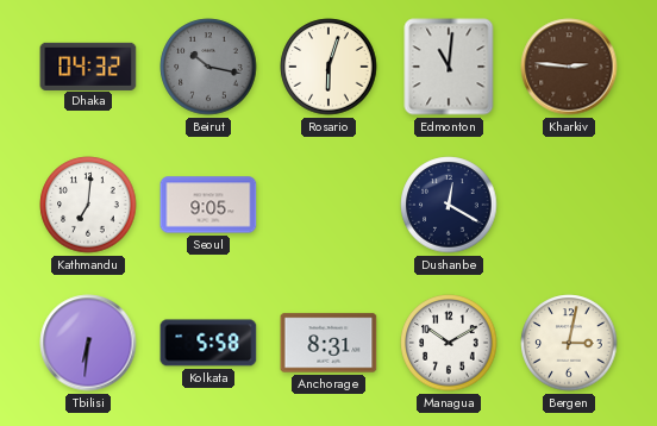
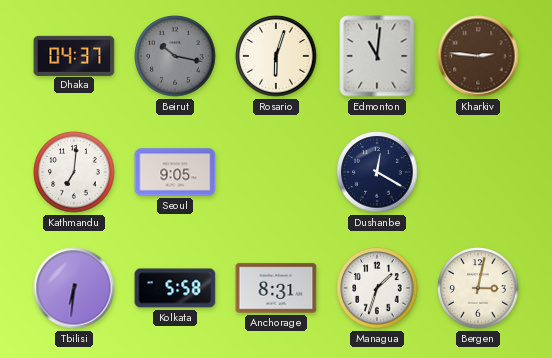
Dhaka: 04:32 -> 04:37
Managua: 10:10 -> 1:33
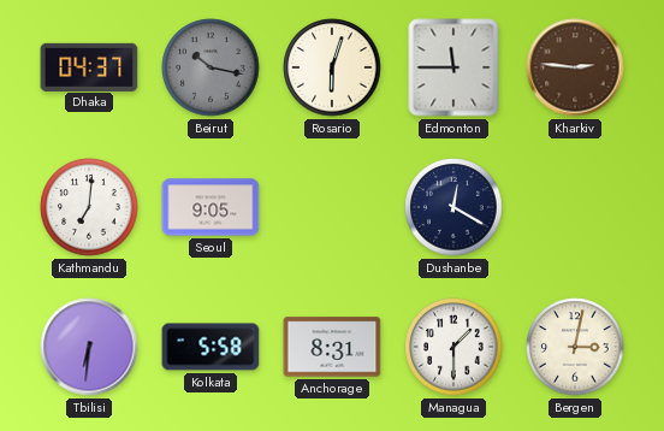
Edmonton: 11:01 -> 11:45
Managua: 1:33 -> 1:30
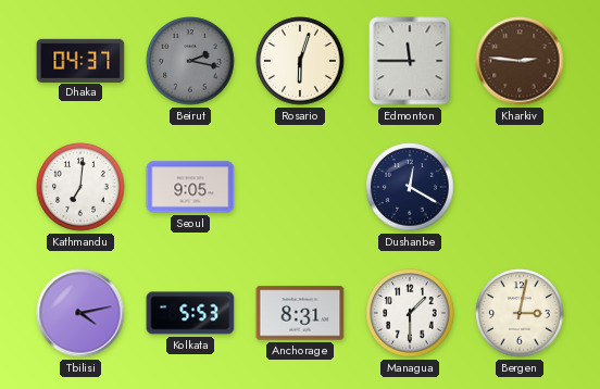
Beirut: 10:17 -> 2:17
Tbilisi: 6:31 -> 4:13
Kolkata: 5:58 -> 5:53
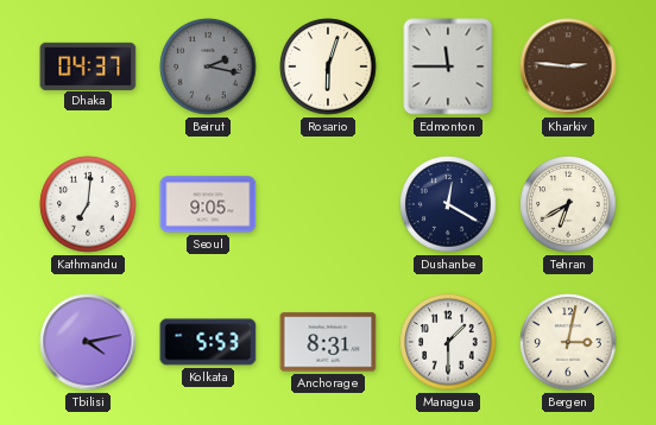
Tehran: none -> 6:40
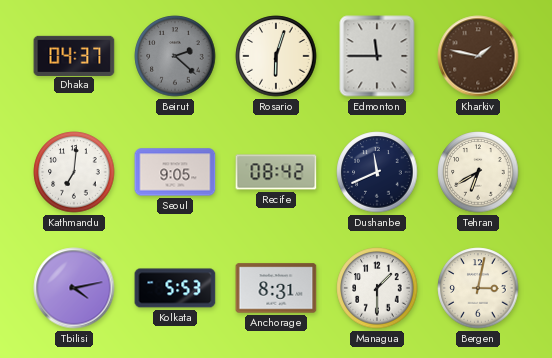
Beirut: 2:17 -> 2:22
Kharkiv: 2:46 -> 1:47
Recife: none -> 08:42
Dushanbe: 12:20 -> 11:41
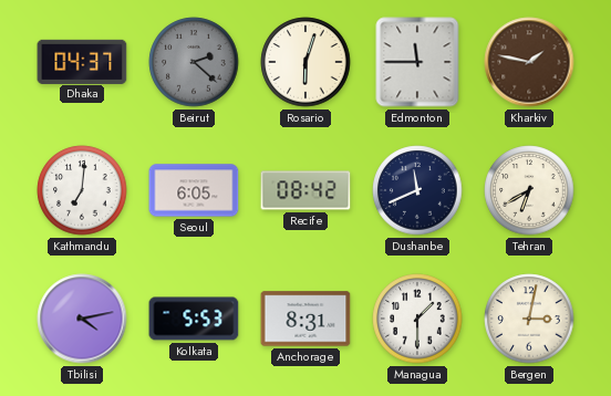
Seoul: 9:05 -> 6:05
